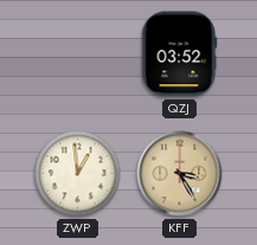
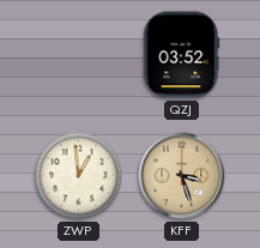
KFF: 3:25 -> 3:27
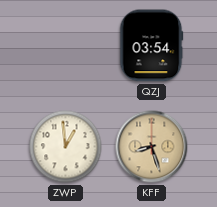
QZJ: 03:52 -> 03:54
KFF: 3:27 -> 8:27
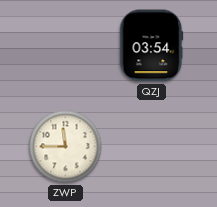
ZWP: 12:59 -> 11:45
KFF: 8:27 -> none
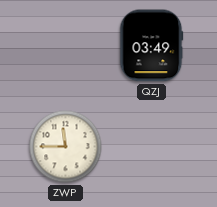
QZJ: 03:54 -> 03:49
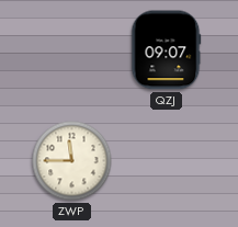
QZJ: 03:49 -> 09:07
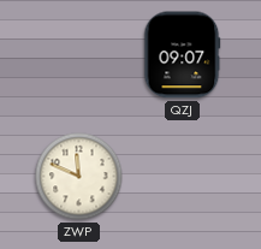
ZWP: 11:45 -> 11:49
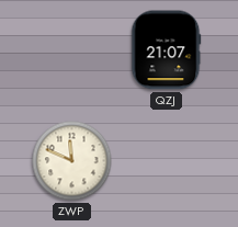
QZJ: 09:07 -> 21:07
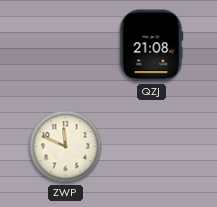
QZJ: 21:07 -> 21:08
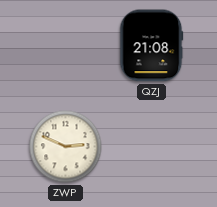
ZWP: 11:49 -> 2:49
